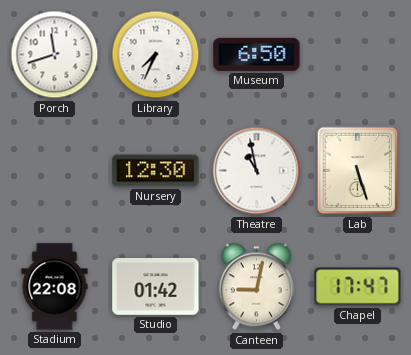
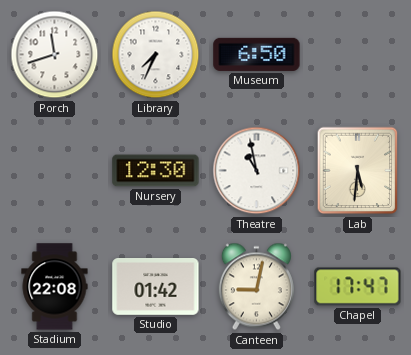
Lab: 5:27 -> 5:31
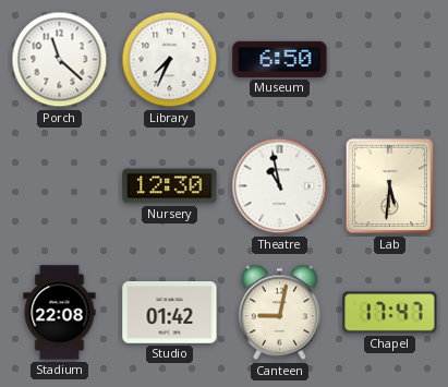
Porch: 11:42 -> 11:22
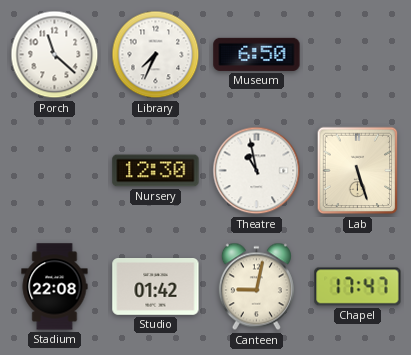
Lab: 5:31 -> 5:27
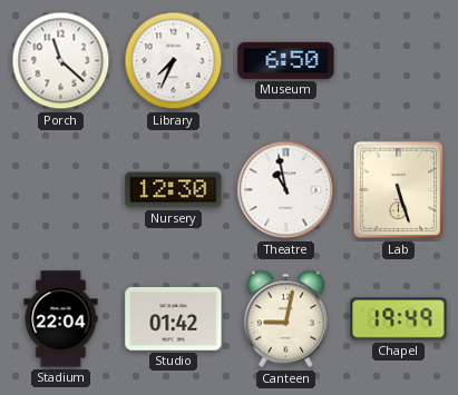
Stadium: 22:08 -> 22:04
Chapel: 17:47 -> 19:49
